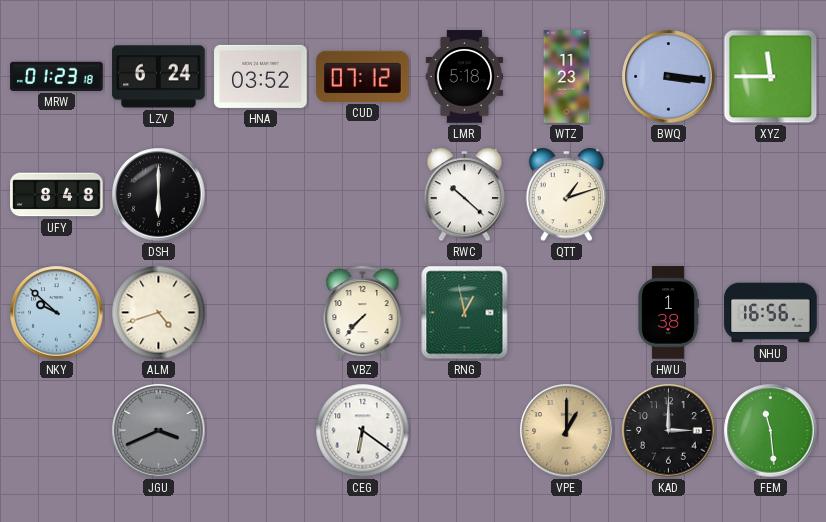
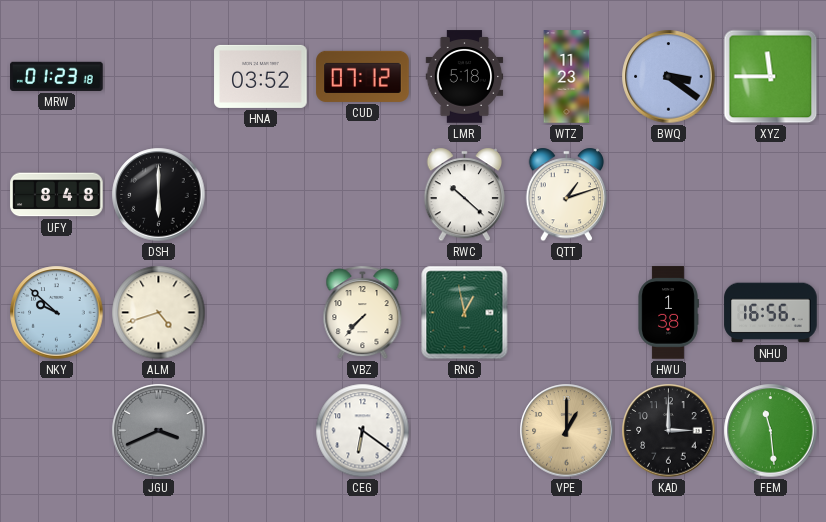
LZV: 6:24 -> none
BWQ: 3:16 -> 3:21
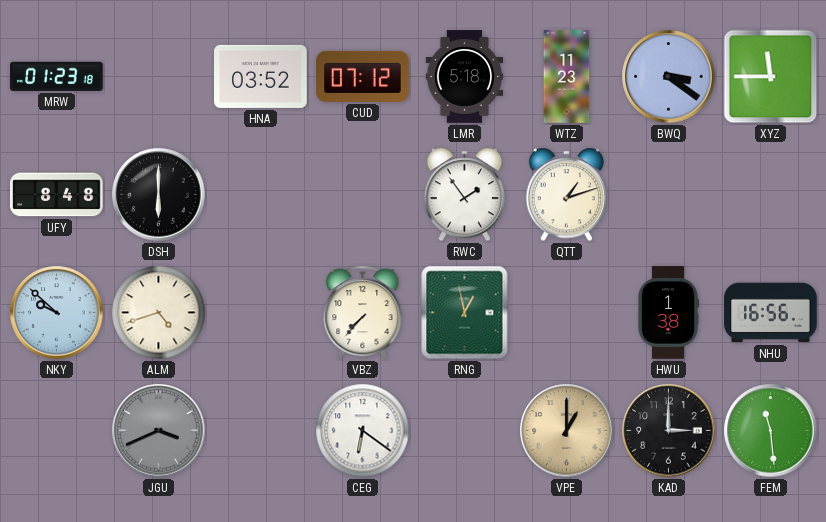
RWC: 10:22 -> 1:54
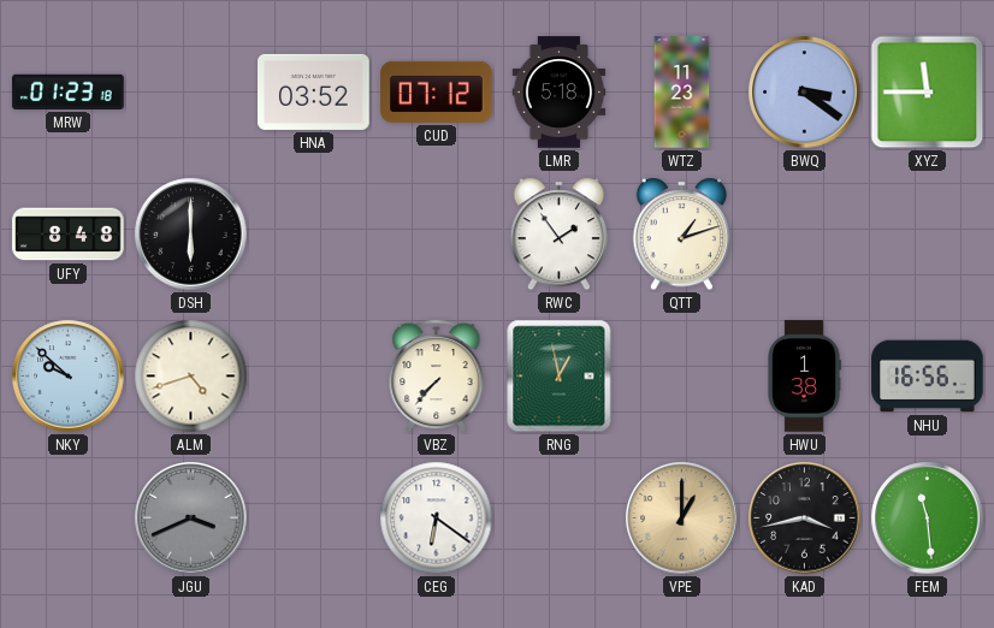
KAD: 3:00 -> 3:43
